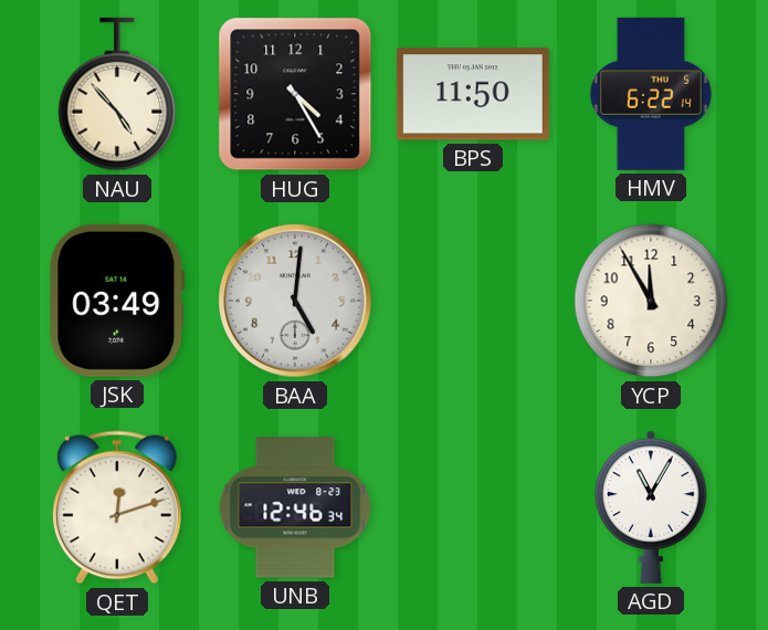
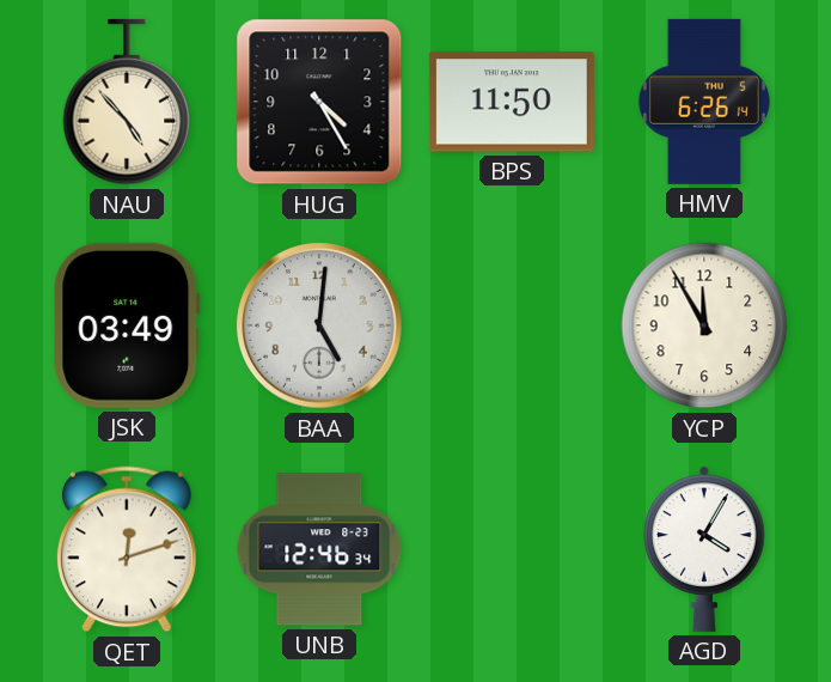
HMV: 6:22 -> 6:26
AGD: 11:05 -> 4:05
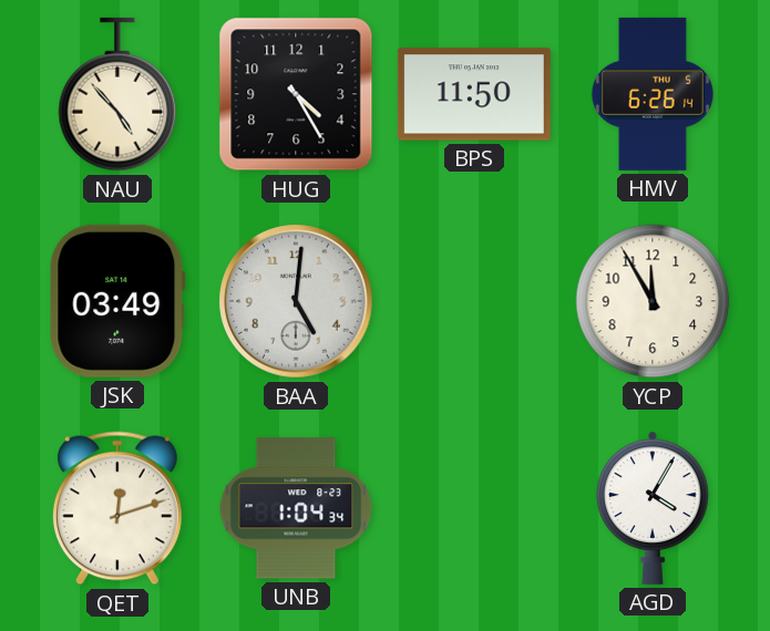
UNB: 12:46 -> 1:04
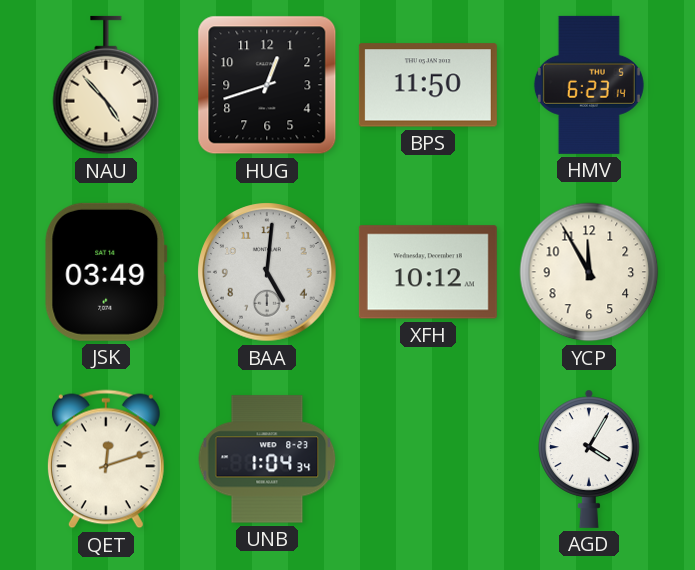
HUG: 4:25 -> 12:42
HMV: 6:26 -> 6:23
XFH: none -> 10:12
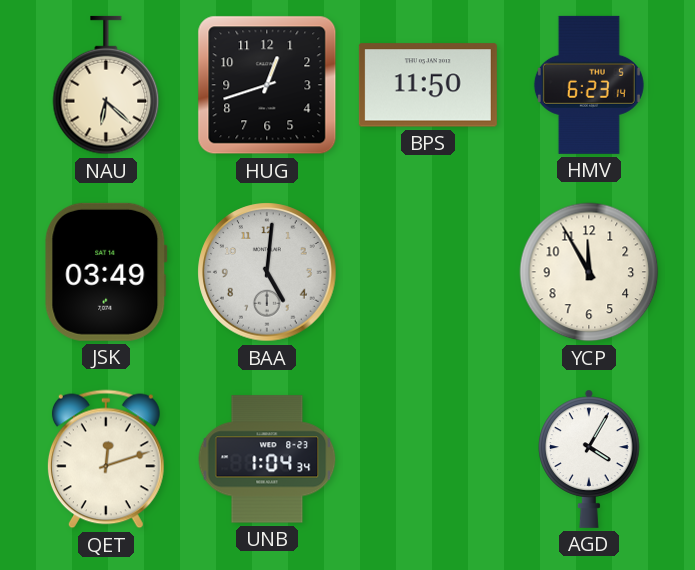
NAU: 4:53 -> 6:22
XFH: 10:12 -> none
